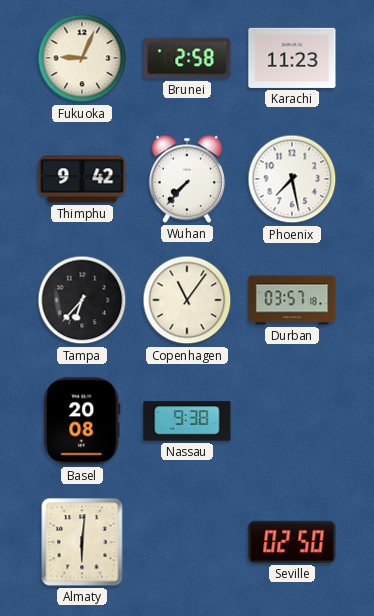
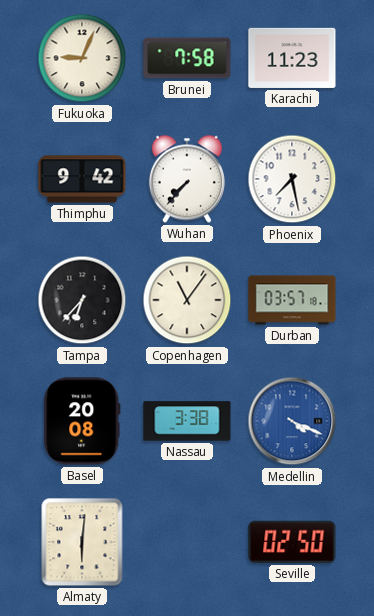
Brunei: 2:58 -> 7:58
Nassau: 9:38 -> 3:38
Medellin: none -> 4:19
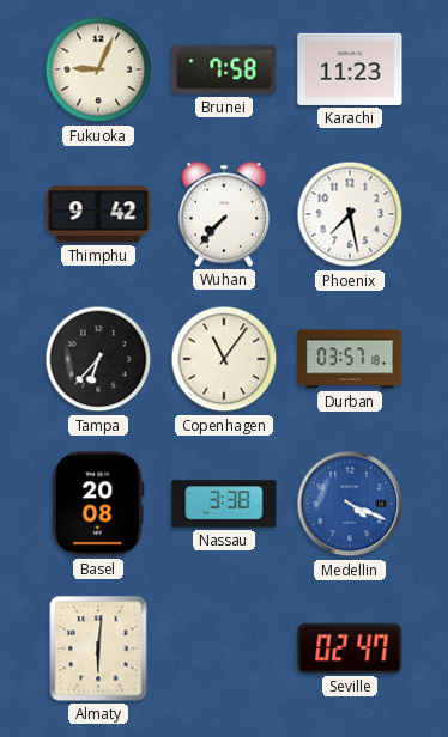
Seville: 02:50 -> 02:47
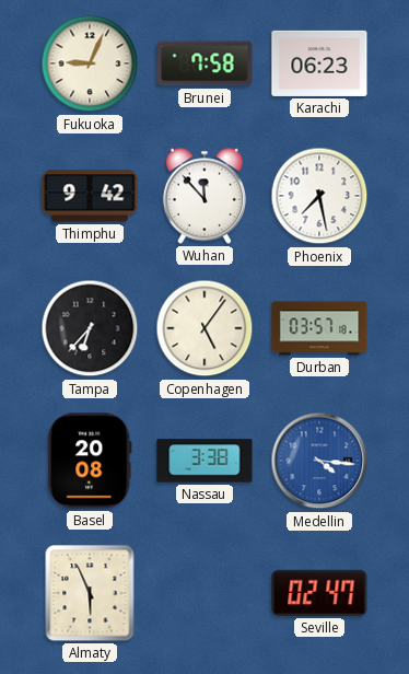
Karachi: 11:23 -> 06:23
Wuhan: 7:37 -> 11:53
Copenhagen: 11:06 -> 5:06
Medellin: 4:19 -> 4:16
Almaty: 6:01 -> 5:56
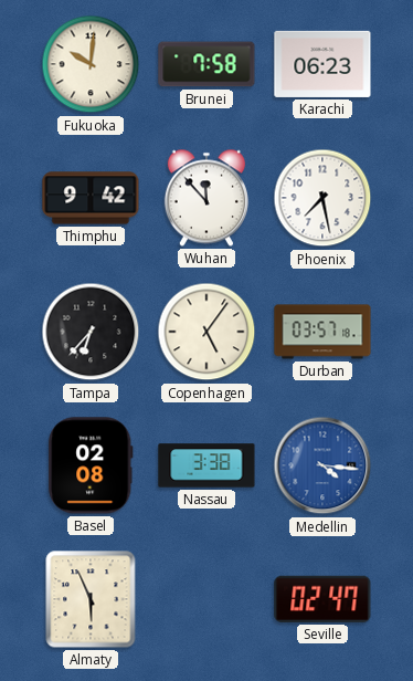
Fukuoka: 9:04 -> 10:01
Basel: 20:08 -> 02:08
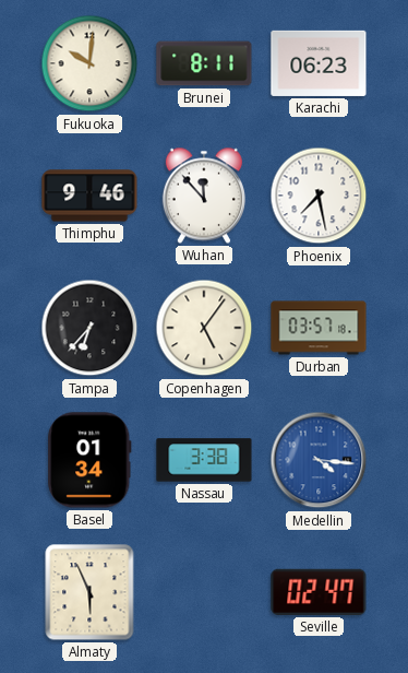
Brunei: 7:58 -> 8:11
Thimphu: 9:42 -> 9:46
Basel: 02:08 -> 01:34
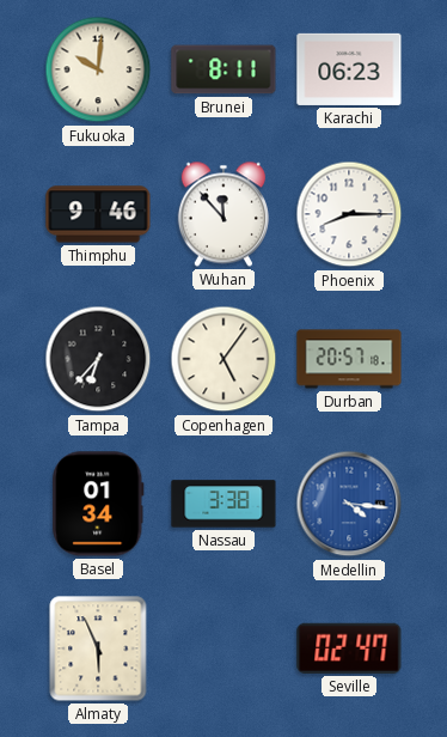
Phoenix: 7:28 -> 8:15
Durban: 03:57 -> 20:57
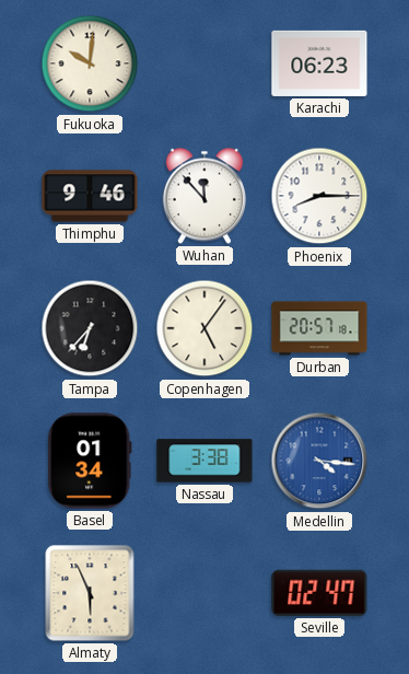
Brunei: 8:11 -> none
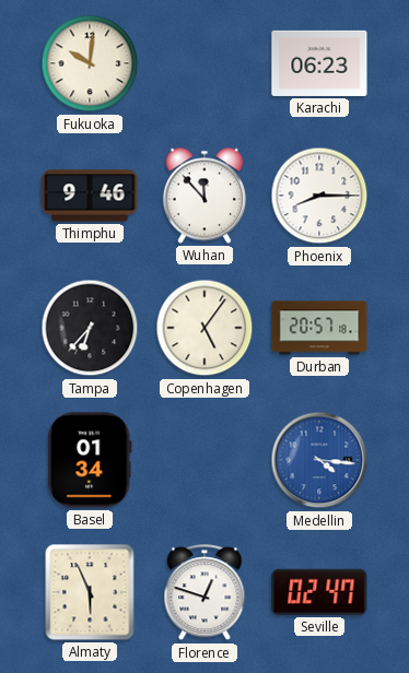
Nassau: 3:38 -> none
Florence: none -> 12:48
